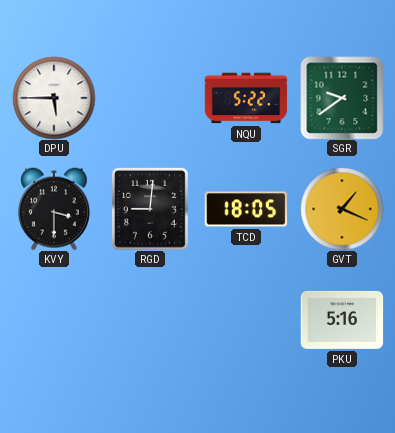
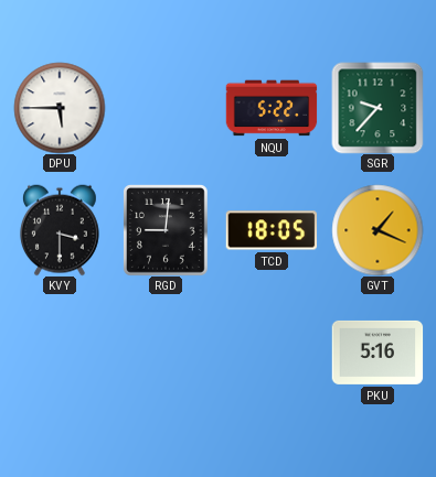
SGR: 9:39 -> 9:37
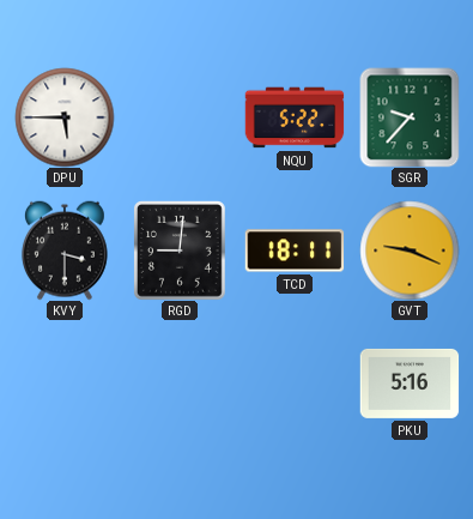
TCD: 18:05 -> 18:11
GVT: 1:19 -> 9:19
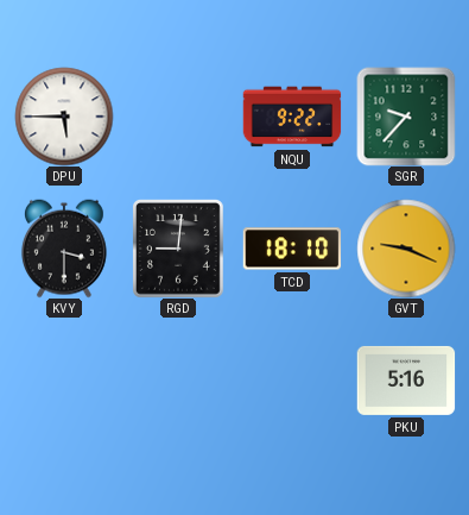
NQU: 5:22 -> 9:22
TCD: 18:11 -> 18:10
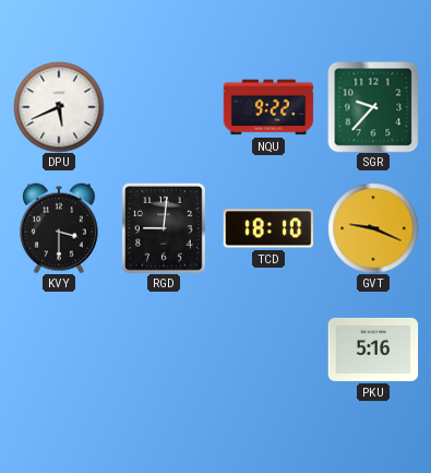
DPU: 5:45 -> 5:41
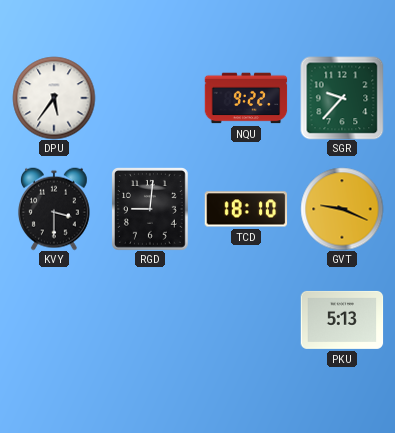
DPU: 5:41 -> 5:36
PKU: 5:16 -> 5:13
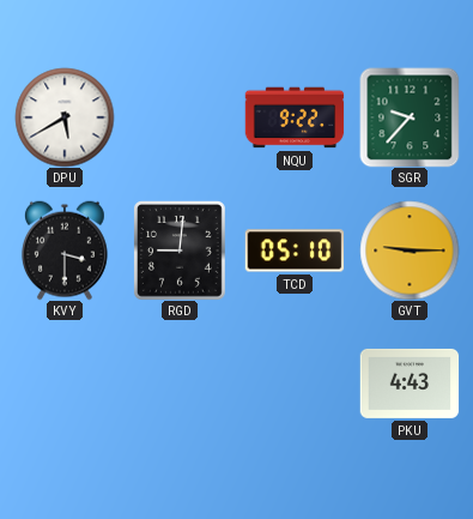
DPU: 5:36 -> 5:40
TCD: 18:10 -> 05:10
GVT: 9:19 -> 9:15
PKU: 5:13 -> 4:43
